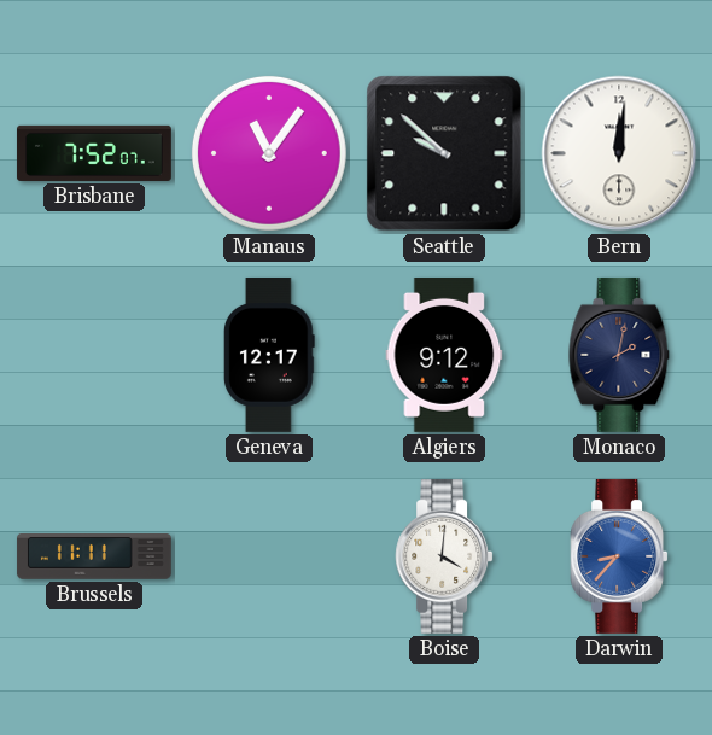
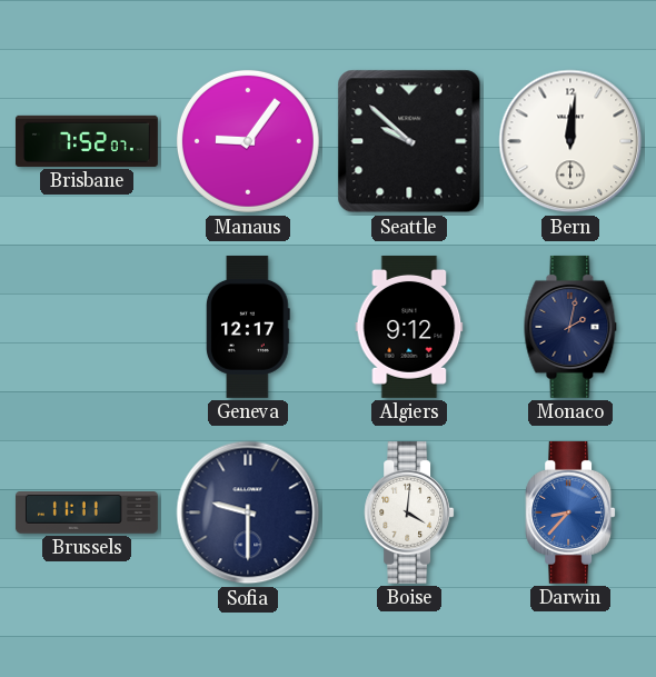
Manaus: 11:06 -> 9:06
Sofia: none -> 9:30
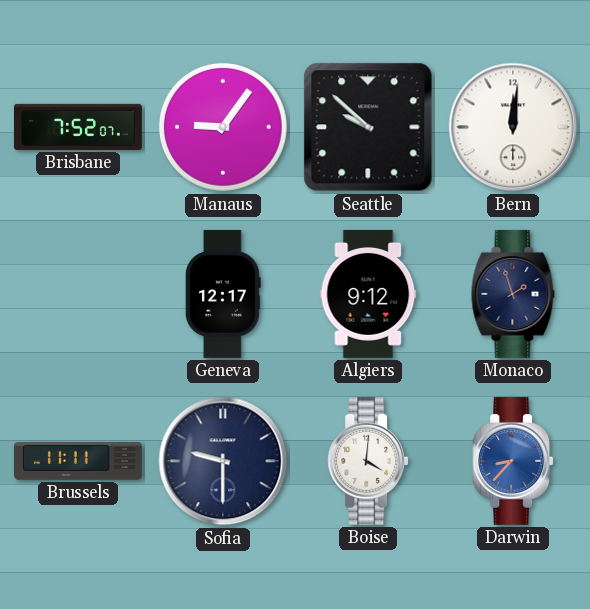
Monaco: 2:02 -> 1:57
